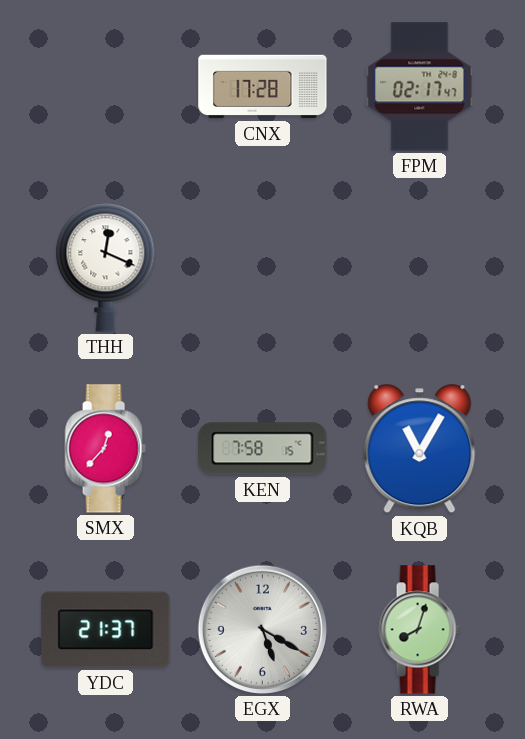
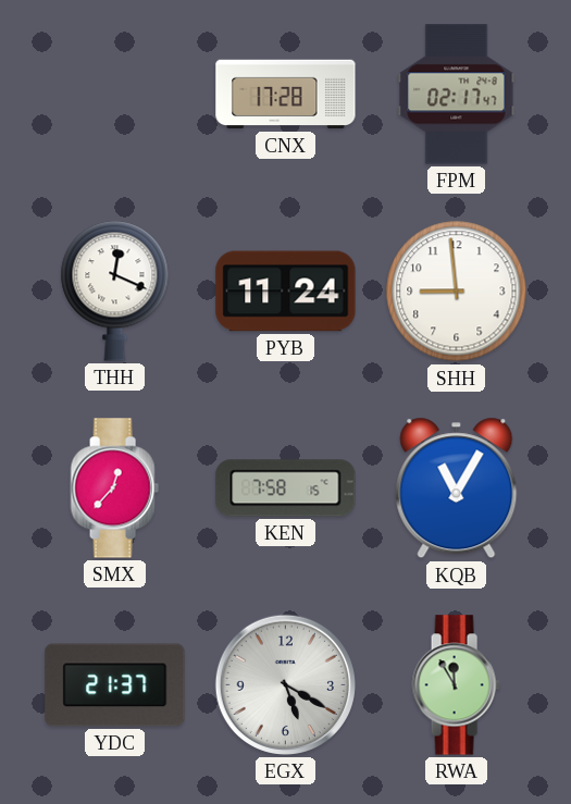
PYB: none -> 11:24
SHH: none -> 8:59
RWA: 8:03 -> 11:55
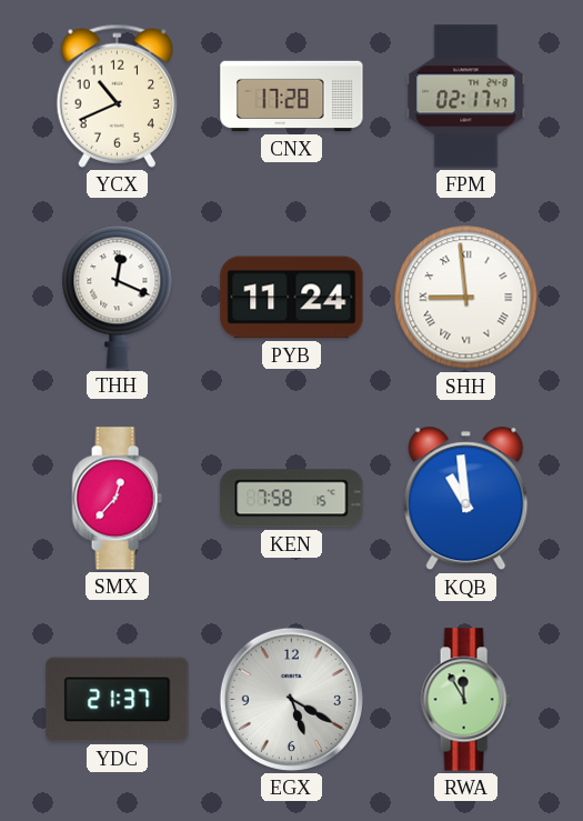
YCX: none -> 10:41
SHH numerals: Arabic -> Roman
KQB: 11:05 -> 10:59
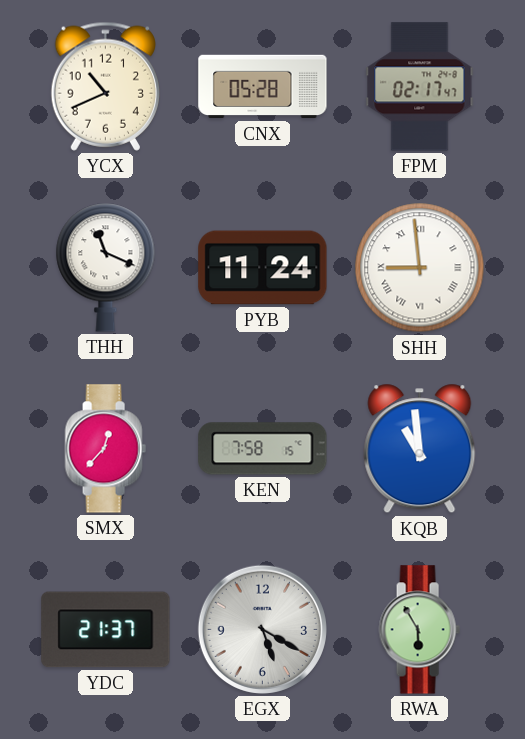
CNX: 17:28 -> 05:28
THH: 12:19 -> 11:19
RWA: 11:55 -> 5:55
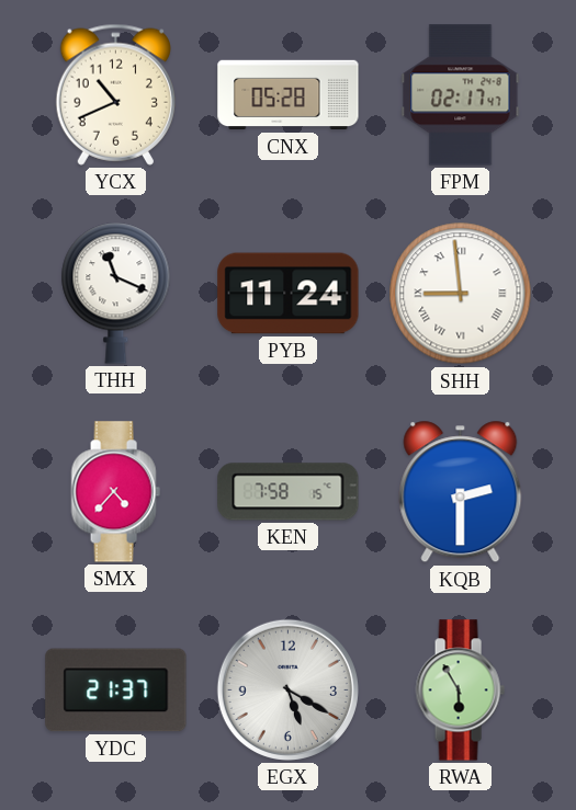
SMX: 12:37 -> 4:37
KQB: 10:59 -> 2:30
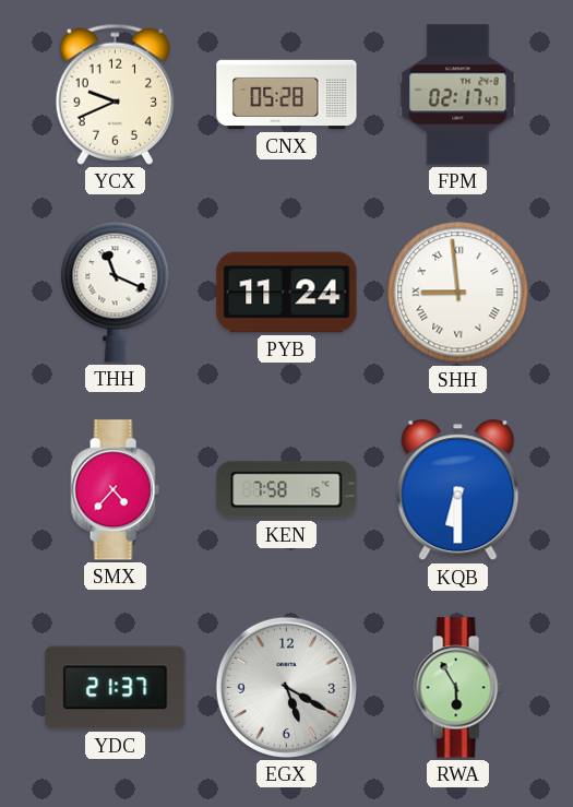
YCX: 10:41 -> 9:41
KQB: 2:30 -> 6:30
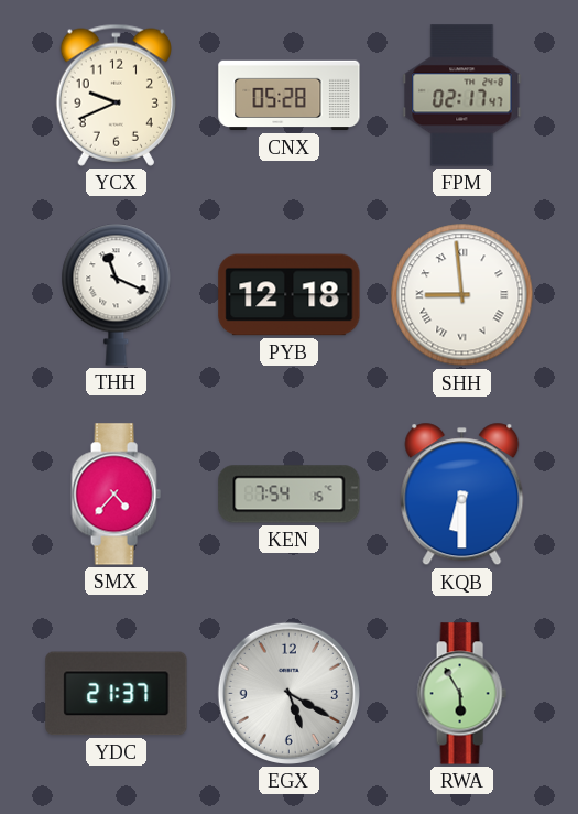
PYB: 11:24 -> 12:18
KEN: 7:58 -> 7:54
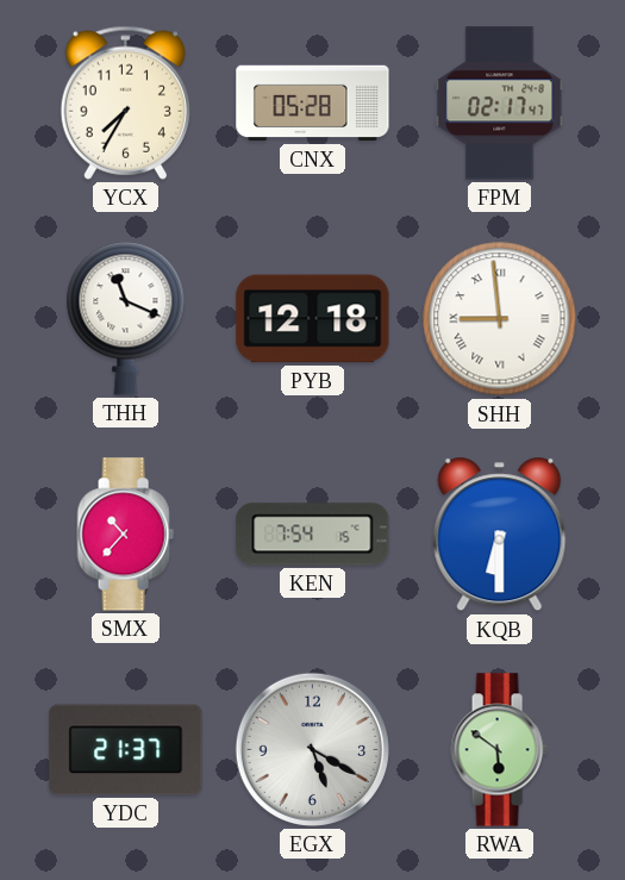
YCX: 9:41 -> 7:35
SMX: 4:37 -> 10:37
RWA: 5:55 -> 5:51
